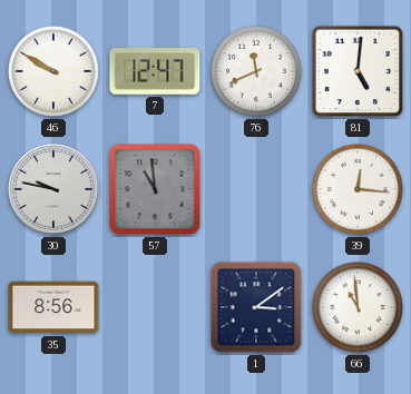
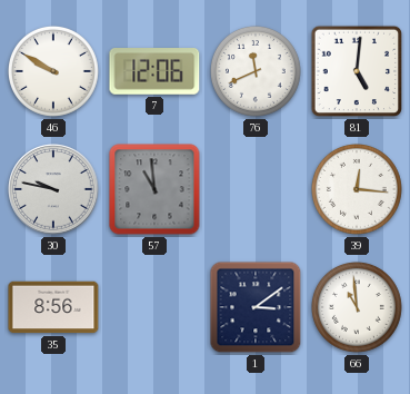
7: 12:47 -> 12:06
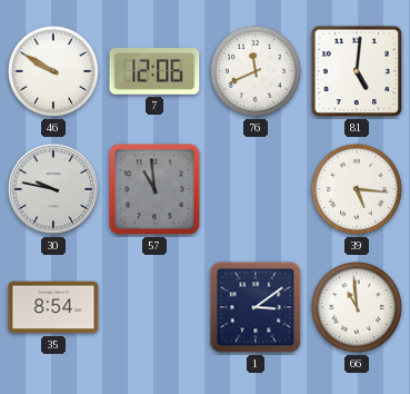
39: 12:16 -> 5:16
35: 8:56 -> 8:54
